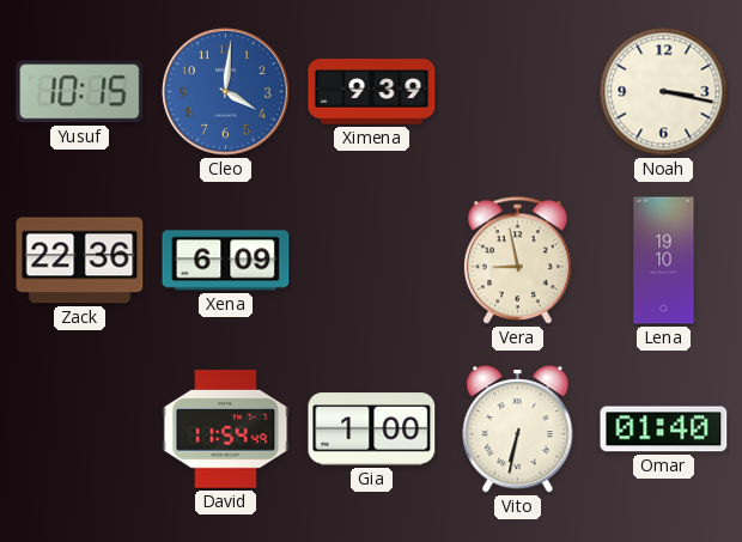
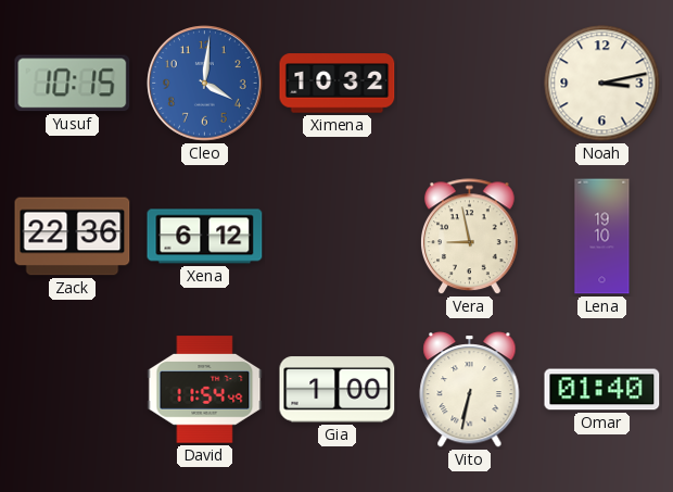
Ximena: 9:39 -> 10:32
Noah: 3:17 -> 3:13
Xena: 6:09 -> 6:12
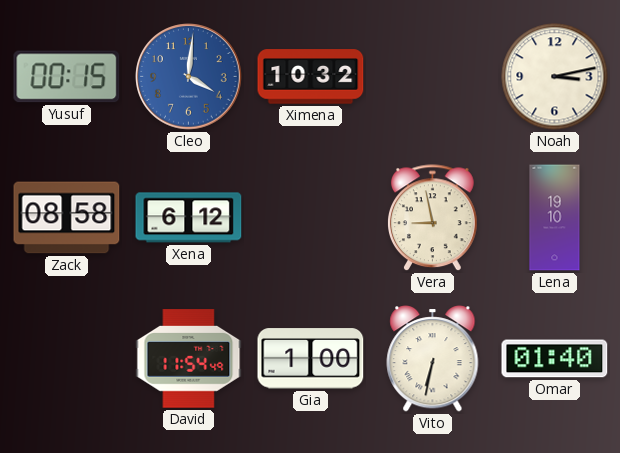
Yusuf: 10:15 -> 00:15
Zack: 22:36 -> 08:58
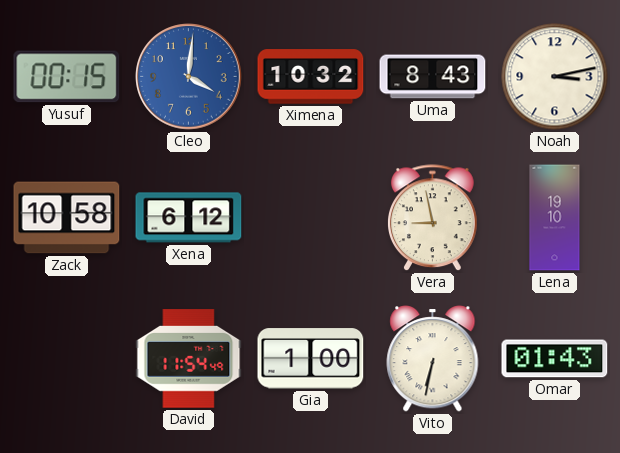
Uma: none -> 8:43
Zack: 08:58 -> 10:58
Omar: 01:40 -> 01:43
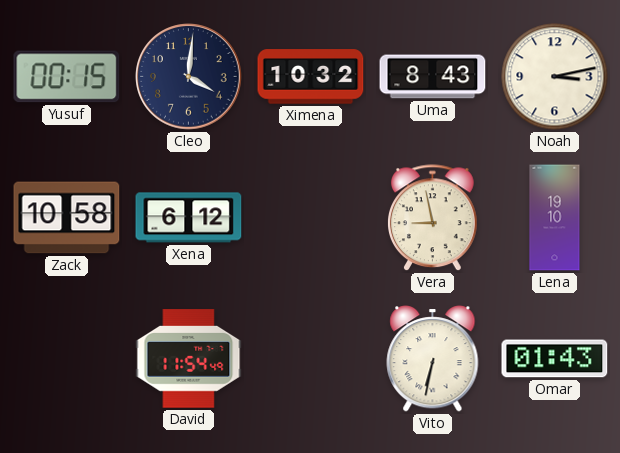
Cleo dial: blue -> navy
Gia: 1:00 -> none
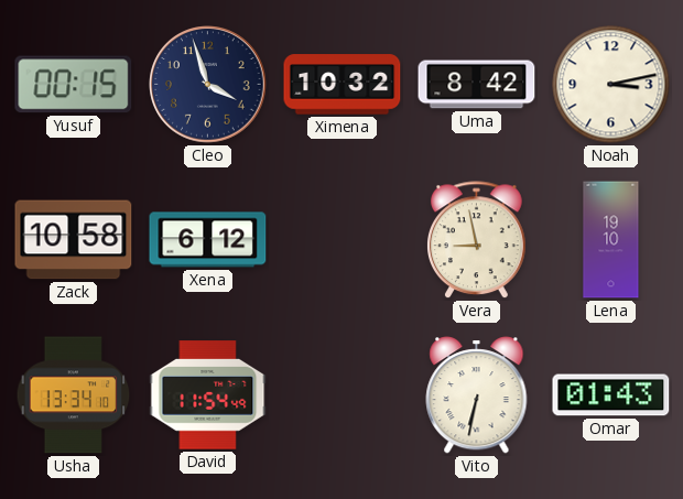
Cleo: 4:01 -> 3:57
Uma: 8:43 -> 8:42
Usha: none -> 13:34
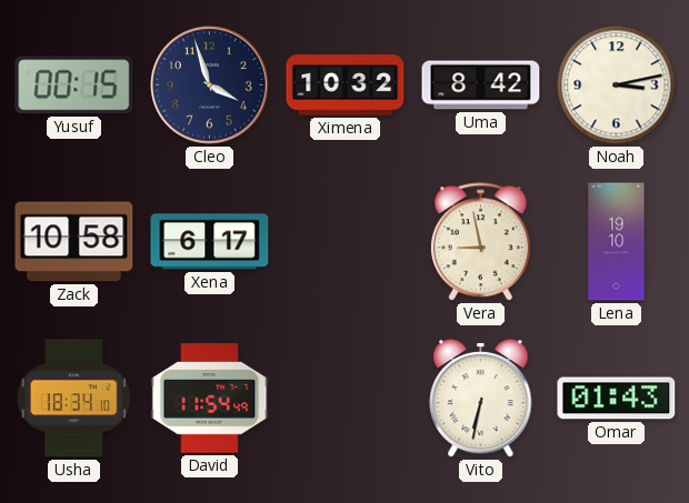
Xena: 6:12 -> 6:17
Usha: 13:34 -> 18:34
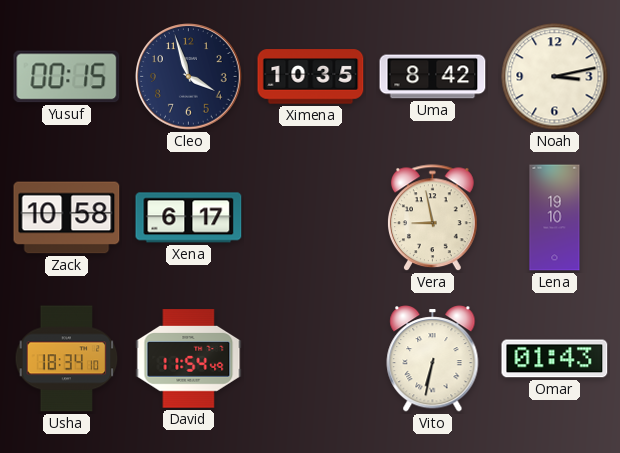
Ximena: 10:32 -> 10:35
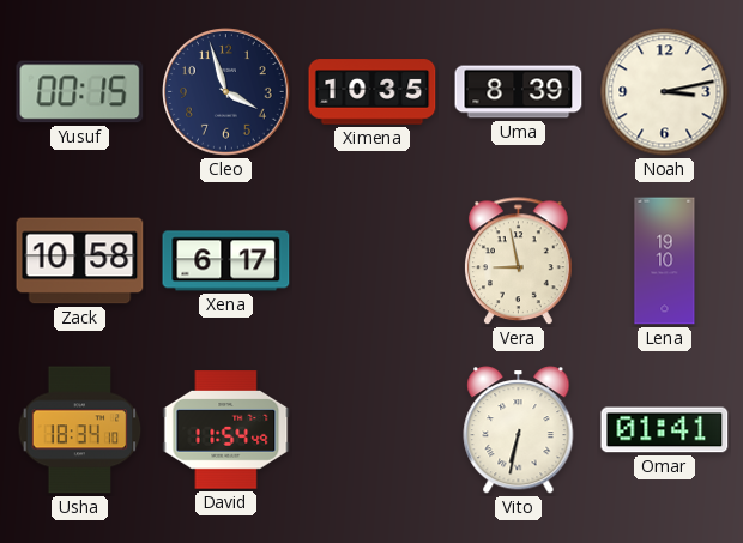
Uma: 8:42 -> 8:39
Omar: 01:43 -> 01:41
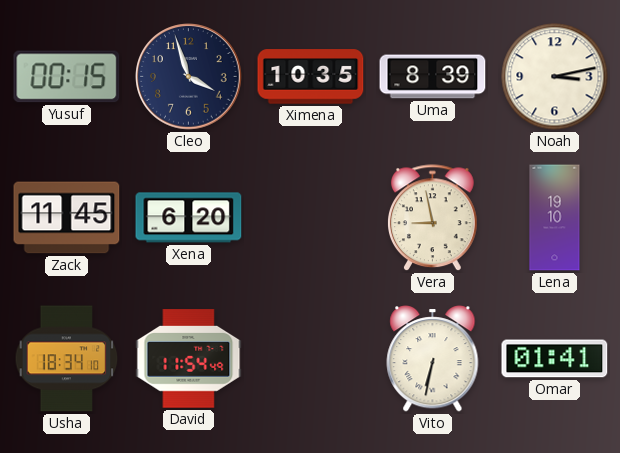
Zack: 10:58 -> 11:45
Xena: 6:17 -> 6:20
